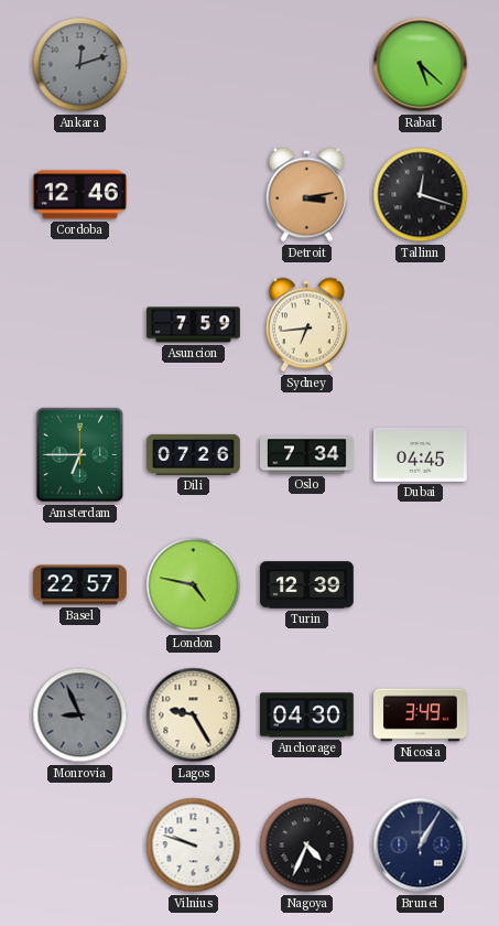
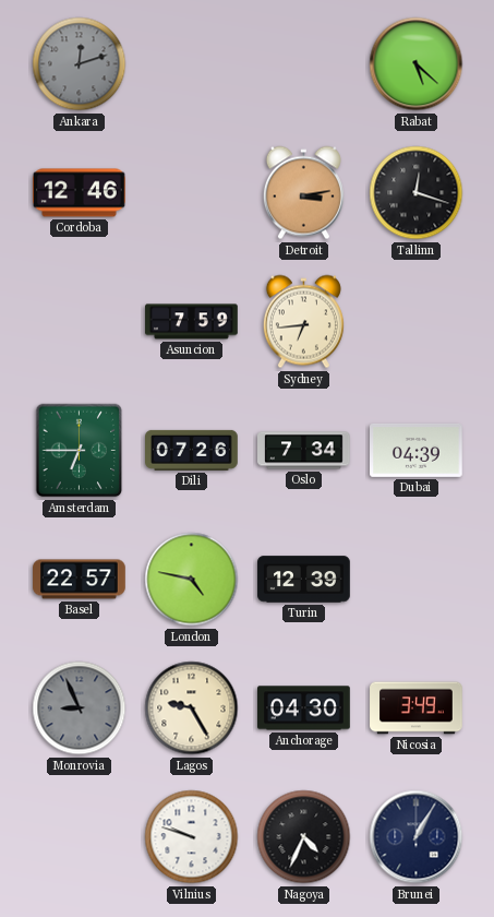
Dubai: 04:45 -> 04:39
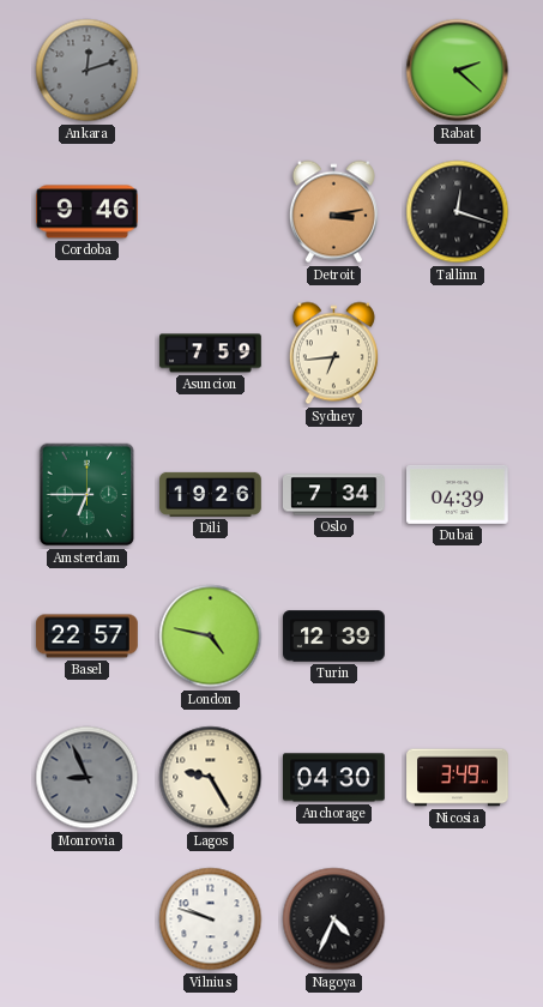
Rabat: 5:22 -> 2:22
Cordoba: 12:46 -> 9:46
Dili: 07:26 -> 19:26
Brunei: 1:05 -> none
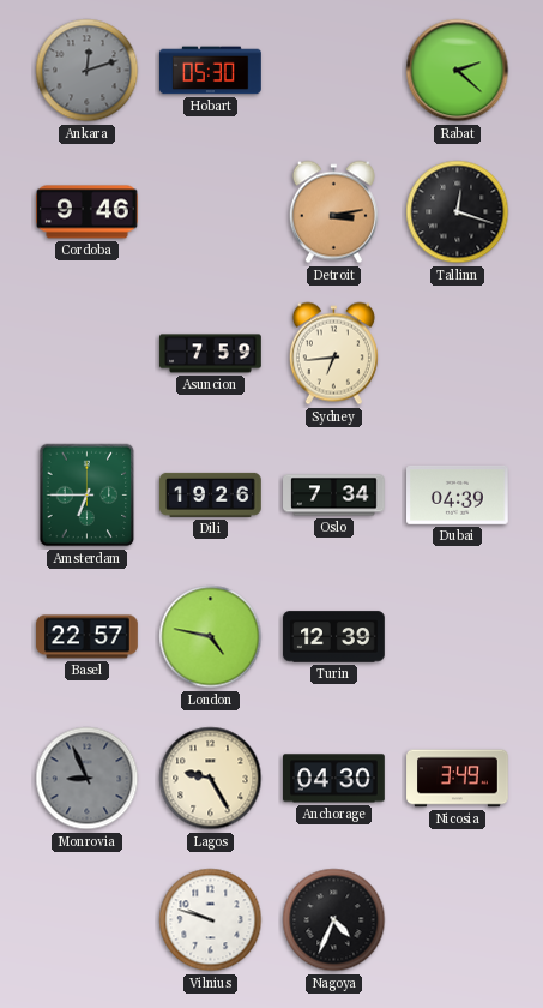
Hobart: none -> 05:30
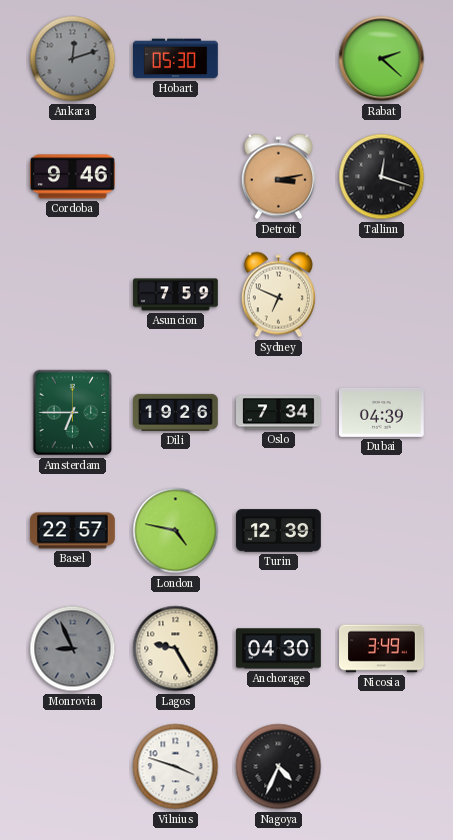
Sydney: 6:44 -> 6:49
Vilnius: 9:48 -> 3:48
